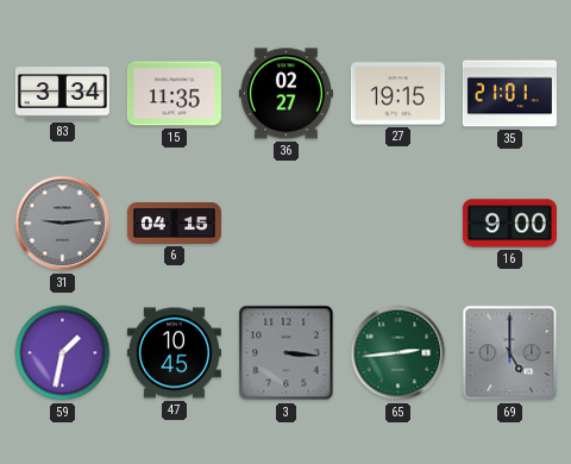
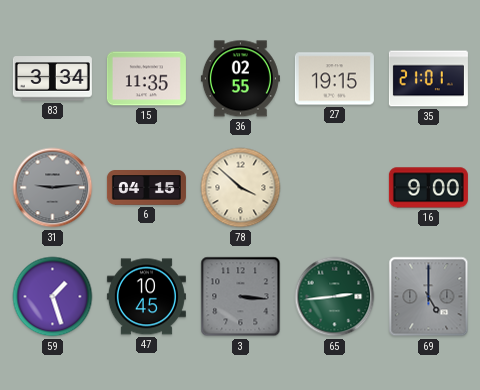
36: 02:27 -> 02:55
78: none -> 3:52
59: 1:32 -> 1:27
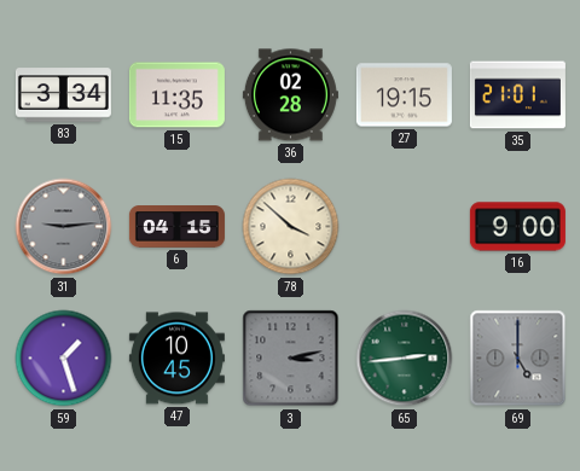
36: 02:55 -> 02:28
3: 3:16 -> 3:13
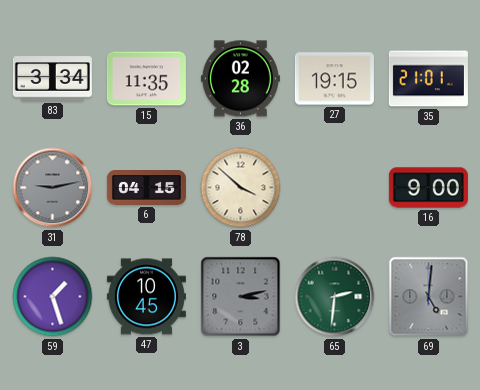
31: 9:14 -> 9:13
65: 2:44 -> 2:31
69: 5:00 -> 5:01
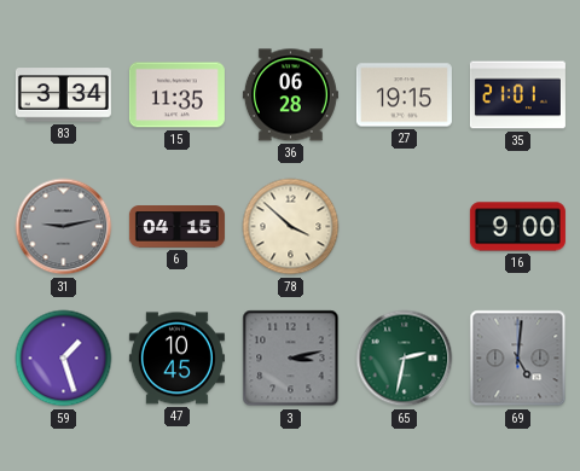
36: 02:28 -> 06:28
65: 2:31 -> 2:32
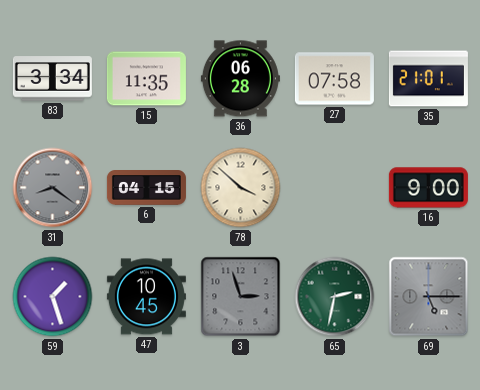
27: 19:15 -> 07:58
31: 9:13 -> 8:21
3: 3:13 -> 2:57
69: 5:01 -> 5:15
